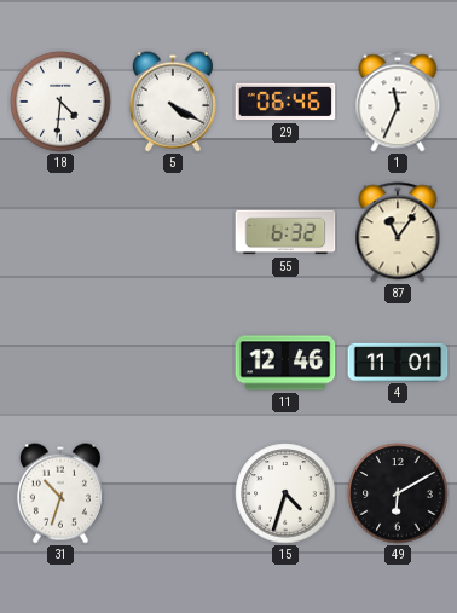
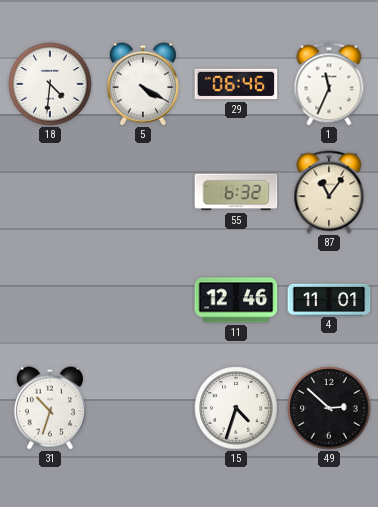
49: 6:10 -> 2:52
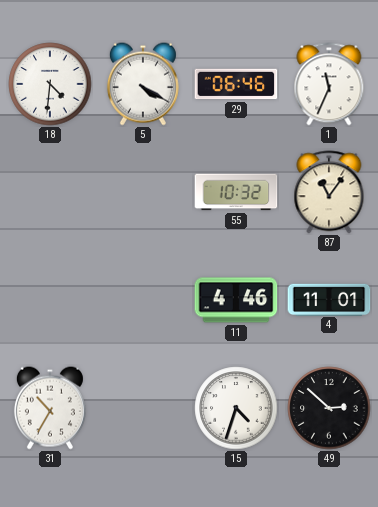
55: 6:32 -> 10:32
11: 12:46 -> 4:46
31: 10:33 -> 10:35
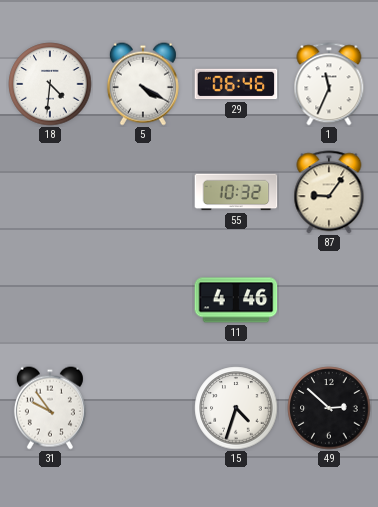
87: 11:06 -> 9:06
4: 11:01 -> none
31: 10:35 -> 9:54
